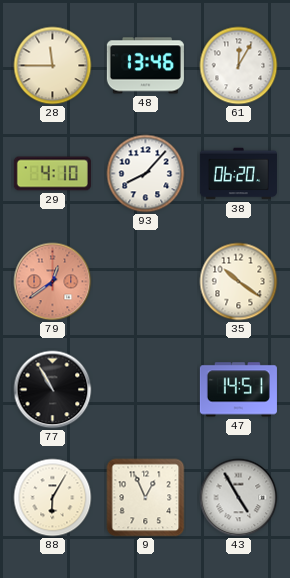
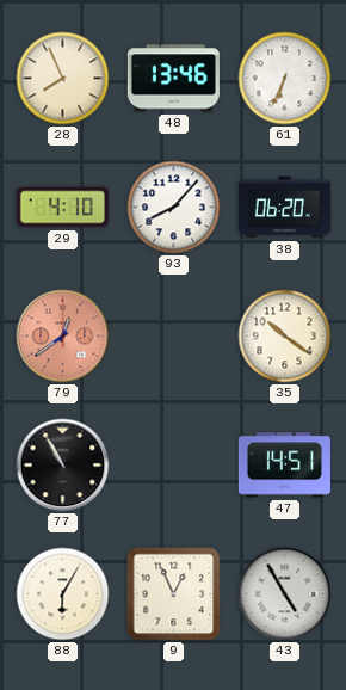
28: 11:45 -> 7:56
61: 12:05 -> 6:34
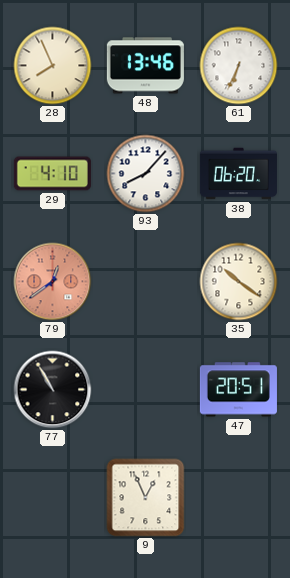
47: 14:51 -> 20:51
88: 6:05 -> none
43: 4:55 -> none
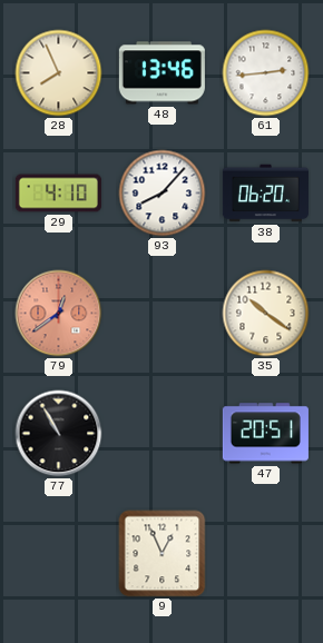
61: 6:34 -> 2:44
